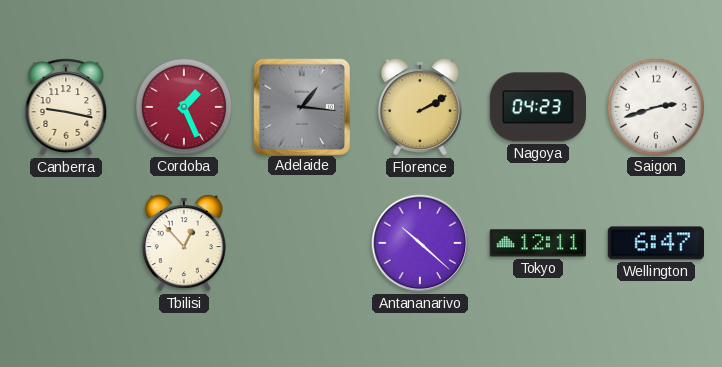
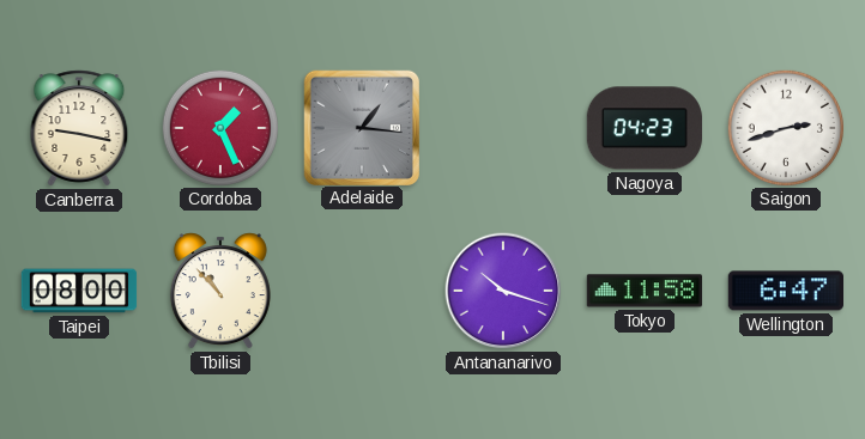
Florence: 2:10 -> none
Taipei: none -> 08:00
Tbilisi: 12:53 -> 10:53
Antananarivo: 10:22 -> 10:18
Tokyo: 12:11 -> 11:58
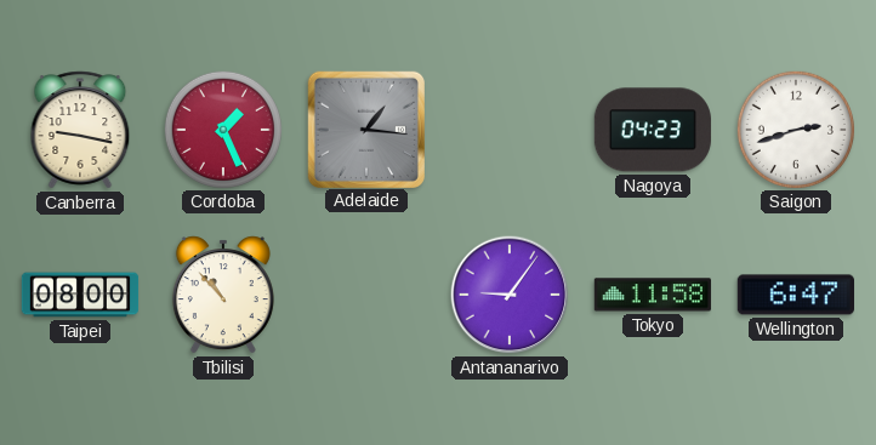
Antananarivo: 10:18 -> 9:06
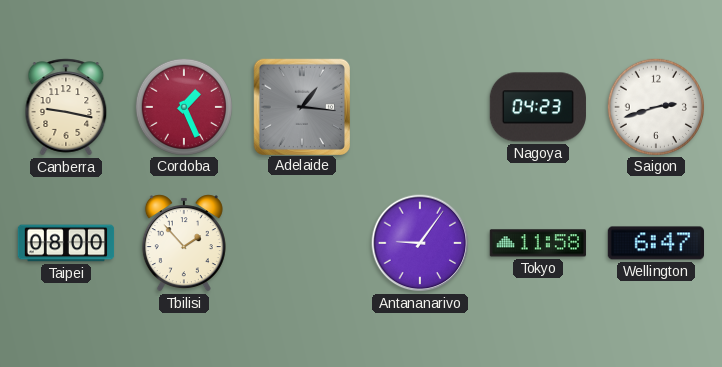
Tbilisi: 10:53 -> 1:53
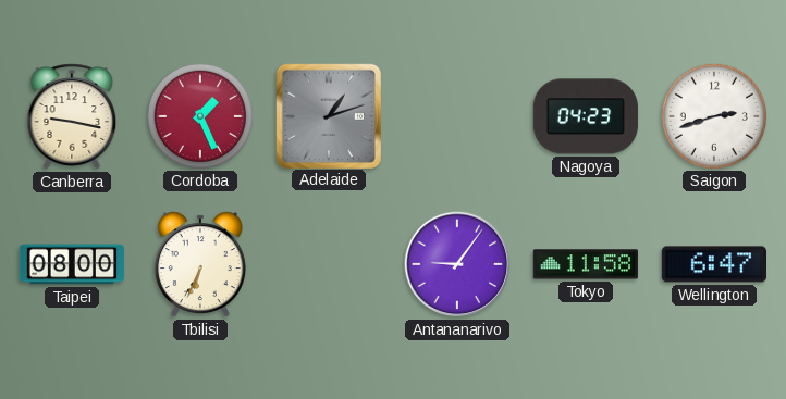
Adelaide: 1:16 -> 1:12
Tbilisi: 1:53 -> 6:34
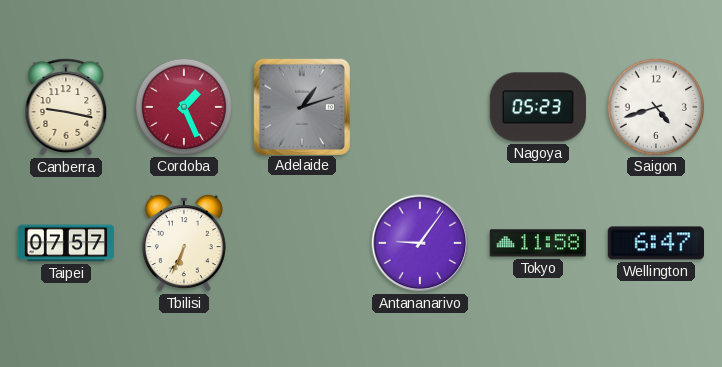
Nagoya: 04:23 -> 05:23
Saigon: 2:42 -> 4:42
Taipei: 08:00 -> 07:57
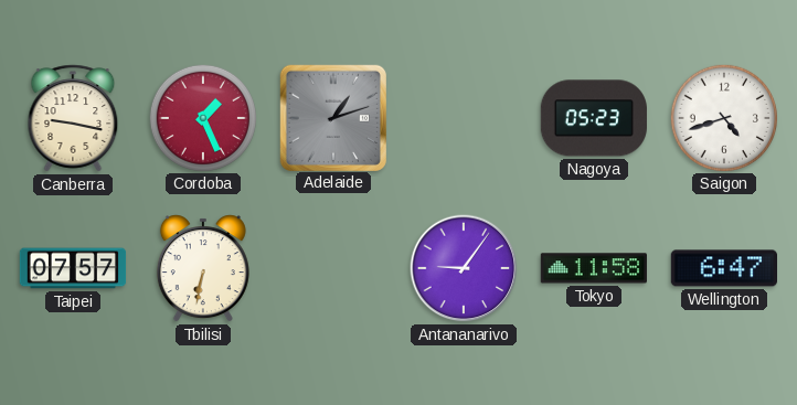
Tbilisi: 6:34 -> 6:32
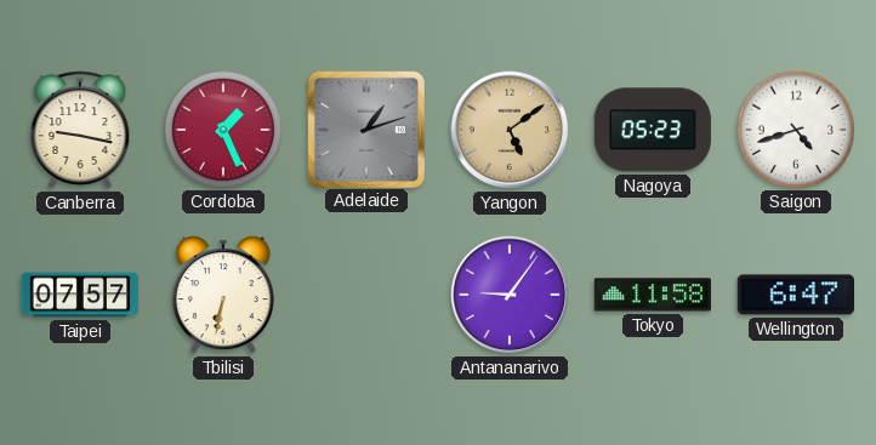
Yangon: none -> 5:09
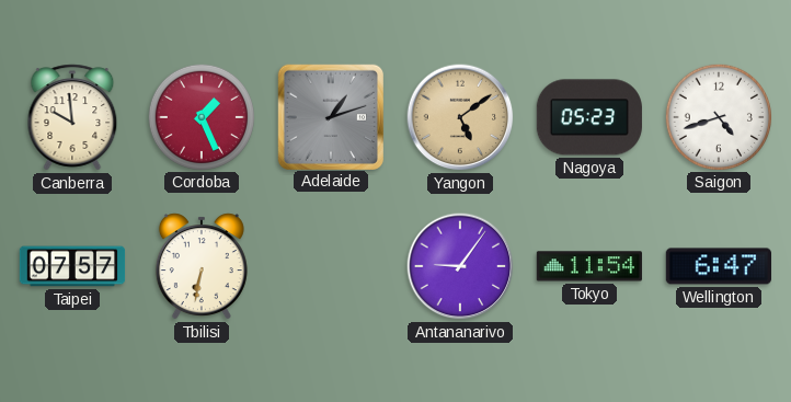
Canberra: 9:17 -> 9:59
Tokyo: 11:58 -> 11:54
